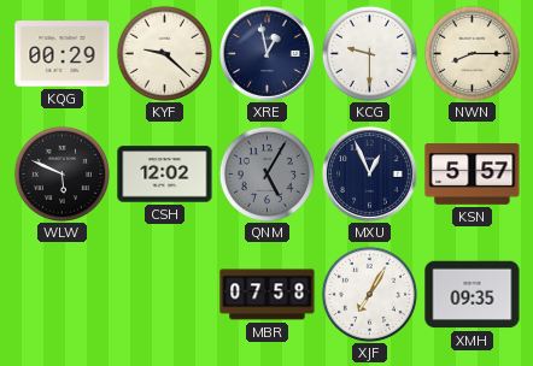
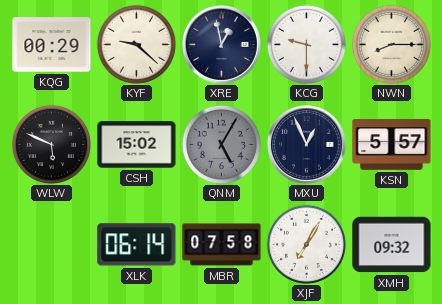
CSH: 12:02 -> 15:02
XLK: none -> 06:14
XMH: 09:35 -> 09:32
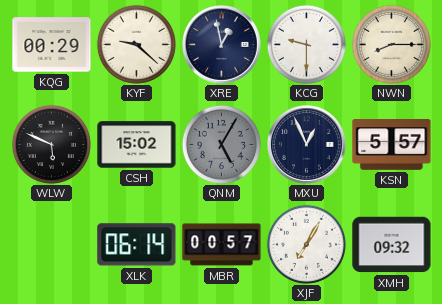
MBR: 07:58 -> 00:57
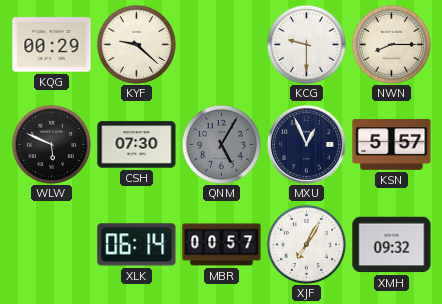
XRE: 12:58 -> none
CSH: 15:02 -> 07:30
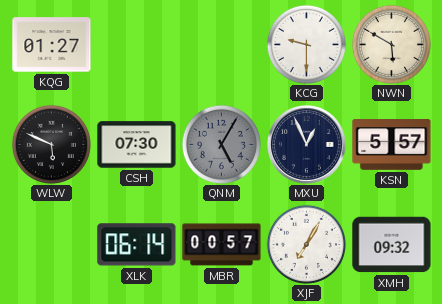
KQG: 00:29 -> 01:27
KYF: 9:22 -> none
NWN: 8:15 -> 5:50
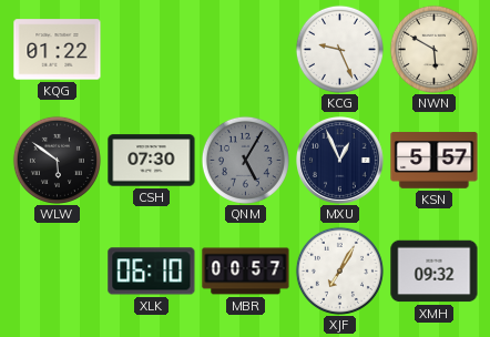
KQG: 01:27 -> 01:22
KCG: 9:30 -> 9:26
WLW: 5:49 -> 5:51
XLK: 06:14 -> 06:10
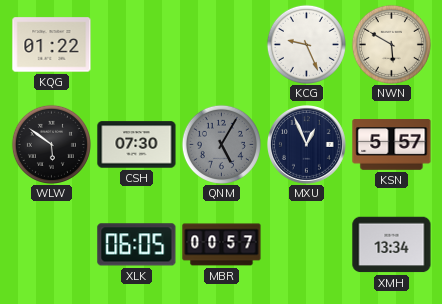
XLK: 06:10 -> 06:05
XJF: 7:05 -> none
XMH: 09:32 -> 13:34
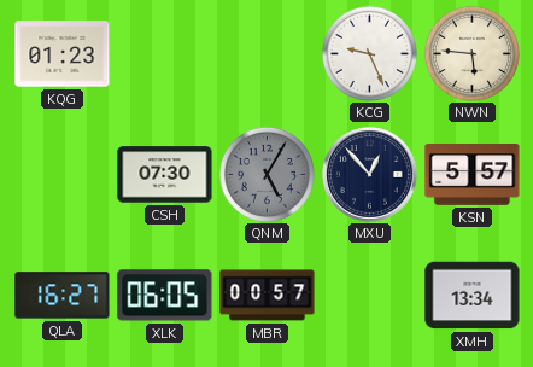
KQG: 01:22 -> 01:23
NWN: 5:50 -> 5:46
WLW: 5:51 -> none
MXU: 12:56 -> 12:53
QLA: none -> 16:27
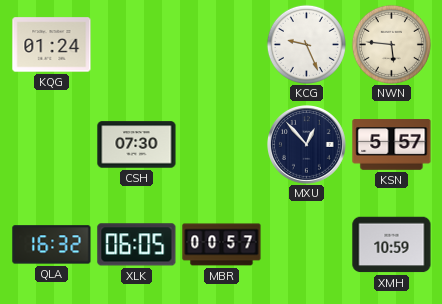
KQG: 01:23 -> 01:24
QNM: 5:05 -> none
QLA: 16:27 -> 16:32
XMH: 13:34 -> 10:59
